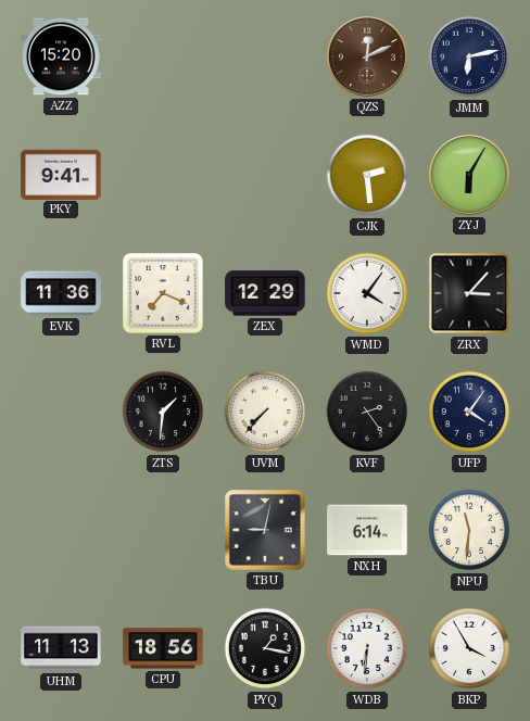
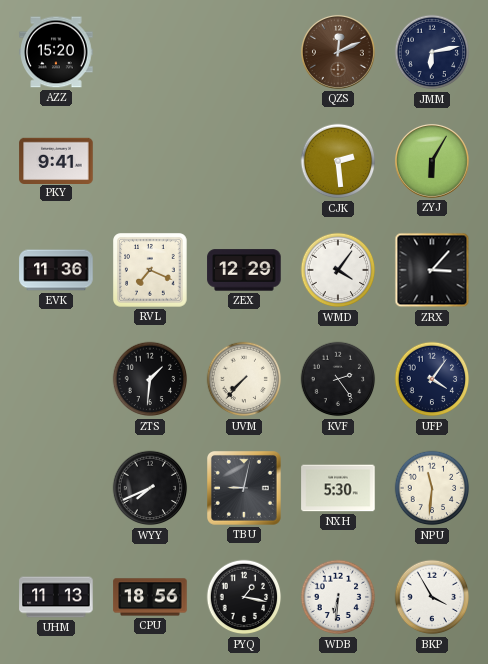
WYY: none -> 7:41
NXH: 6:14 -> 5:30
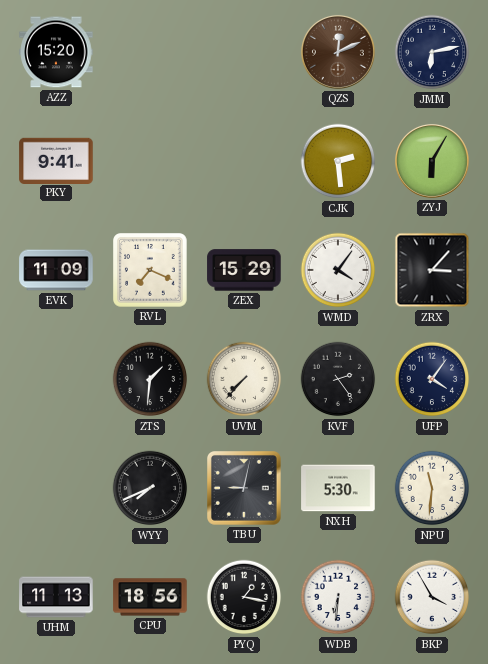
EVK: 11:36 -> 11:09
ZEX: 12:29 -> 15:29
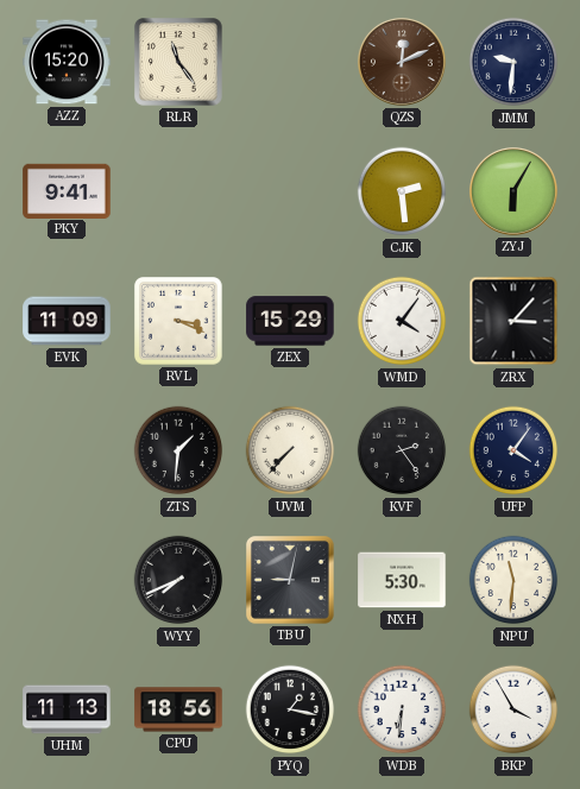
RLR: none -> 11:24
JMM: 6:13 -> 9:31
RVL: 7:19 -> 3:19
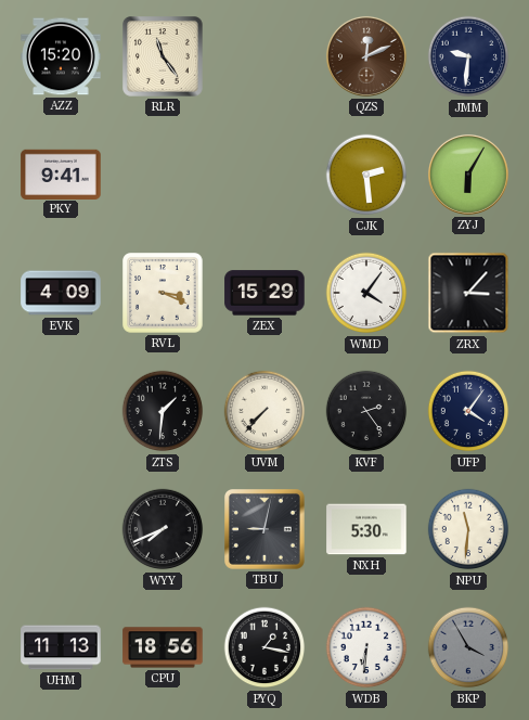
EVK: 11:09 -> 4:09
BKP dial: white -> grey
